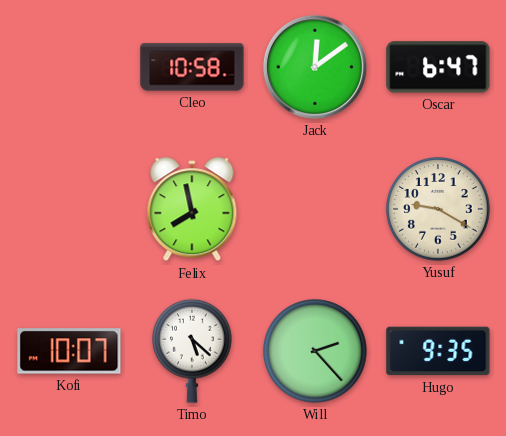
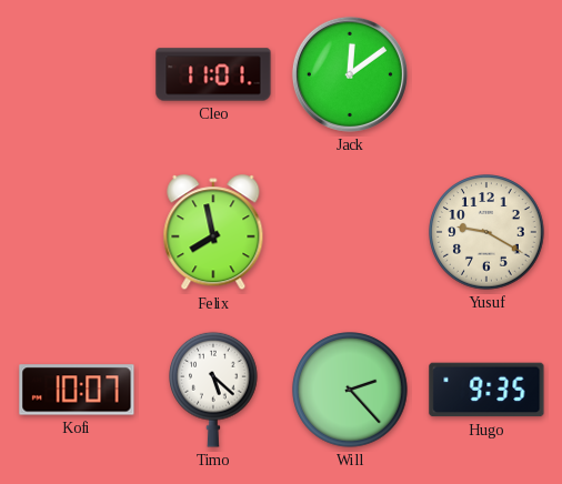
Cleo: 10:58 -> 11:01
Oscar: 6:47 -> none
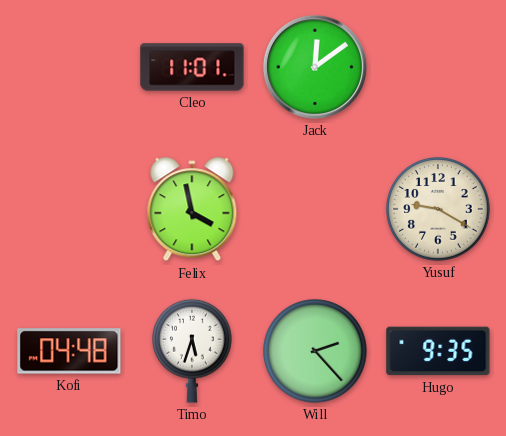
Felix: 7:58 -> 3:58
Kofi: 10:07 -> 04:48
Timo: 5:22 -> 5:33
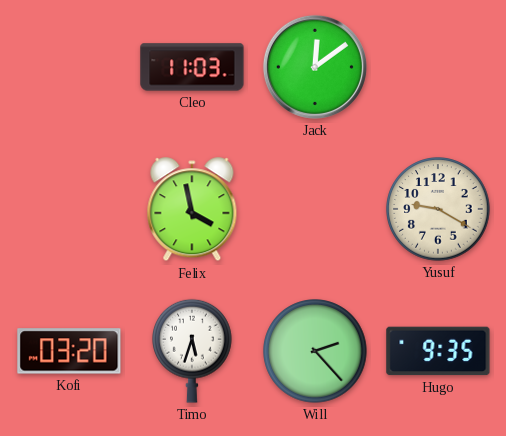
Cleo: 11:01 -> 11:03
Kofi: 04:48 -> 03:20
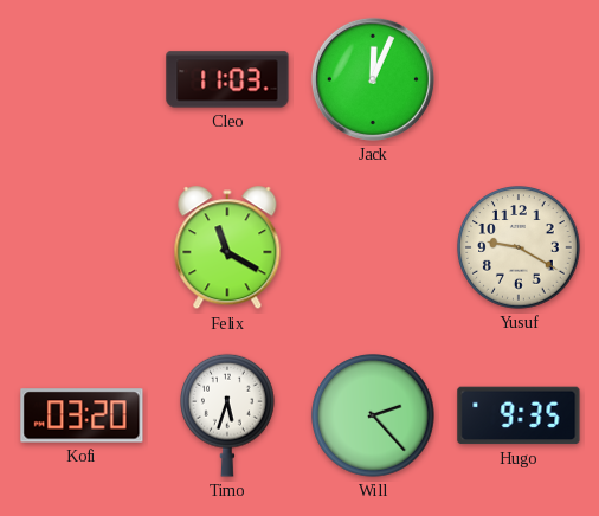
Jack: 12:09 -> 12:04
Felix: 3:58 -> 11:20
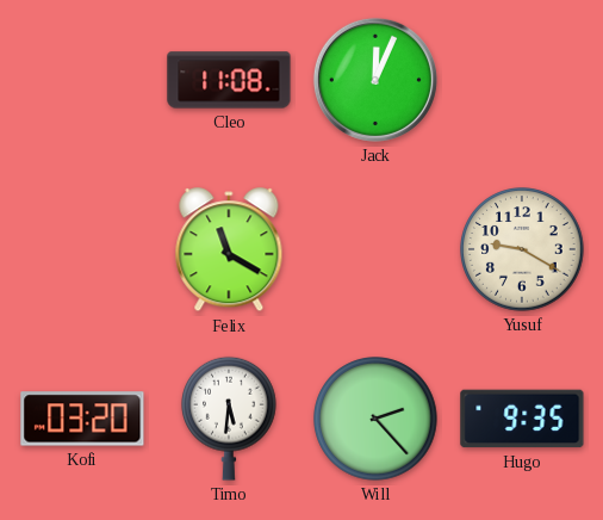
Cleo: 11:03 -> 11:08
Timo: 5:33 -> 5:31
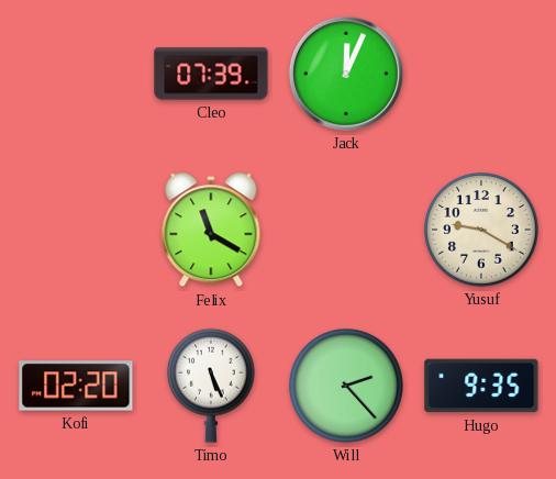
Cleo: 11:08 -> 07:39
Kofi: 03:20 -> 02:20
Timo: 5:31 -> 5:26
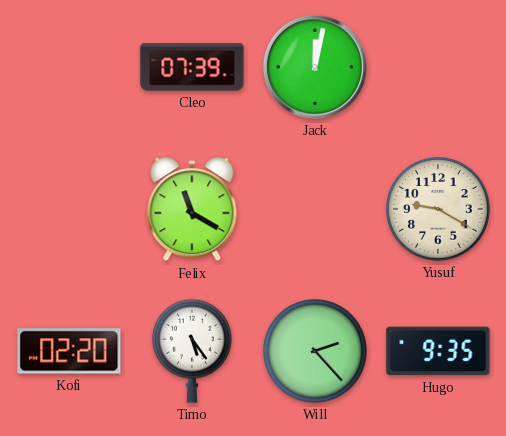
Jack: 12:04 -> 12:02
Timo: 5:26 -> 5:24
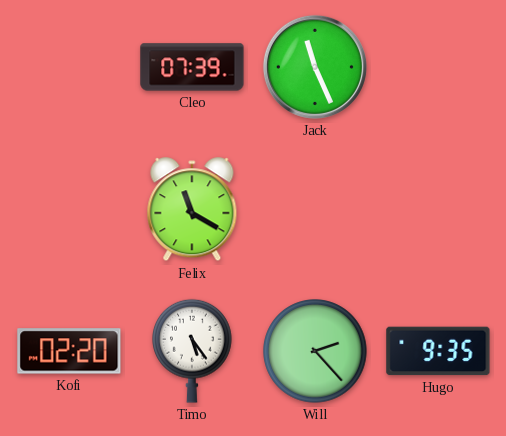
Jack: 12:02 -> 11:26
Yusuf: 9:20 -> none
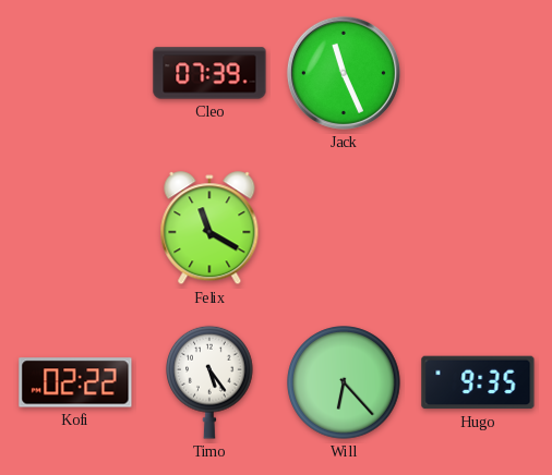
Kofi: 02:20 -> 02:22
Will: 2:23 -> 6:23
